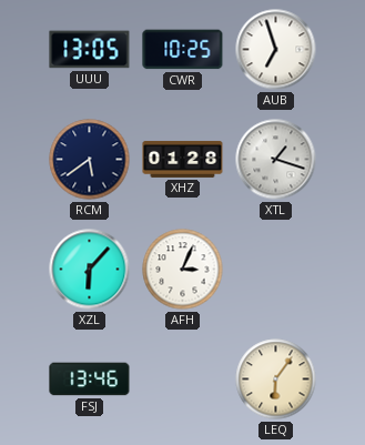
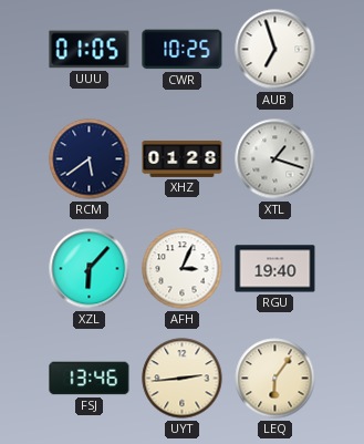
UUU: 13:05 -> 01:05
RGU: none -> 19:40
UYT: none -> 2:44
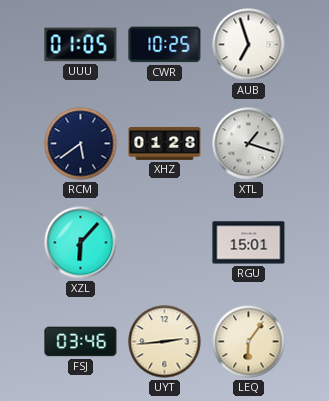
AFH: 3:04 -> none
RGU: 19:40 -> 15:01
FSJ: 13:46 -> 03:46
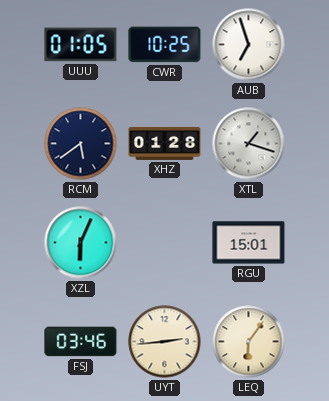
XZL: 6:07 -> 6:04
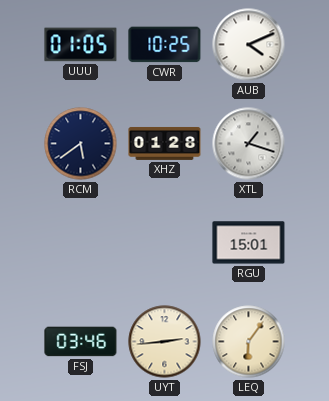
AUB: 6:57 -> 4:11
XZL: 6:04 -> none
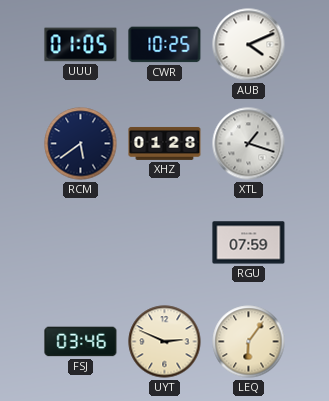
RGU: 15:01 -> 07:59
UYT: 2:44 -> 2:49
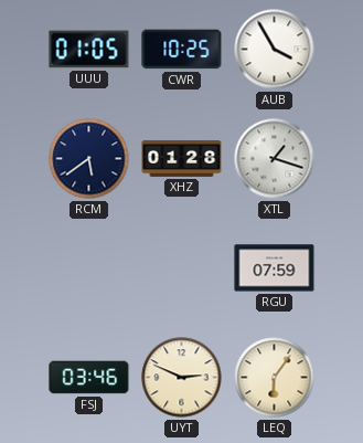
AUB: 4:11 -> 3:55
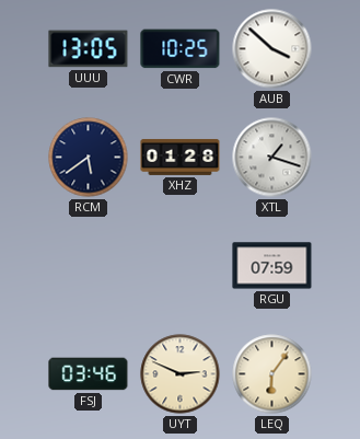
UUU: 01:05 -> 13:05
AUB: 3:55 -> 3:52
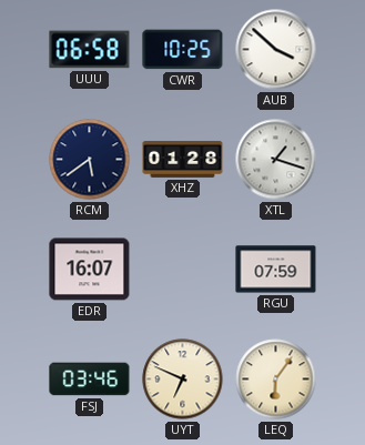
UUU: 13:05 -> 06:58
EDR: none -> 16:07
UYT: 2:49 -> 6:49
